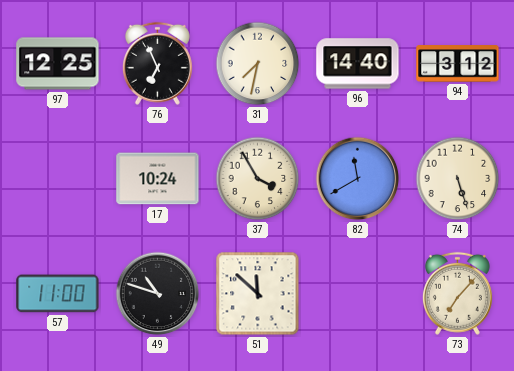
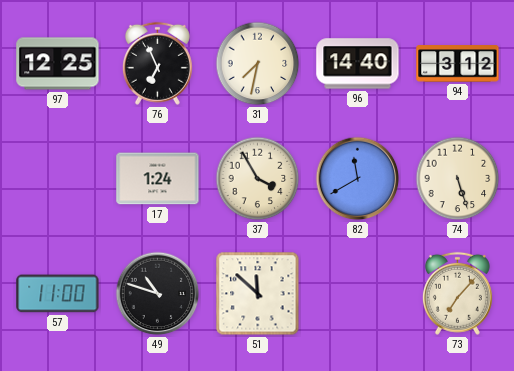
17: 10:24 -> 1:24
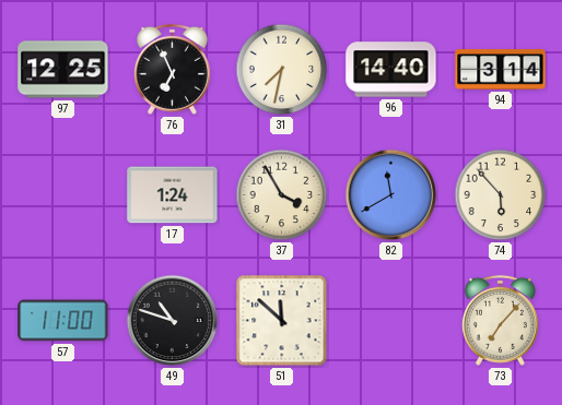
94: 3:12 -> 3:14
74: 5:27 -> 5:53
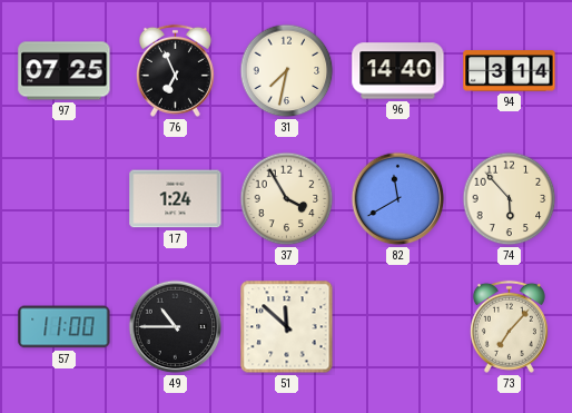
97: 12:25 -> 07:25
49: 10:48 -> 10:45
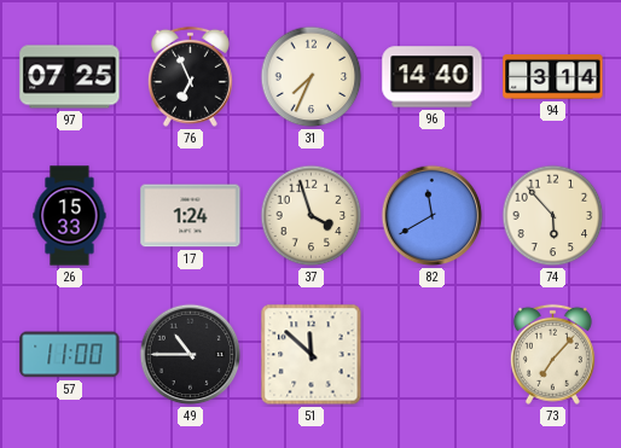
31: 7:32 -> 7:34
26: none -> 15:33
37: 3:55 -> 3:57
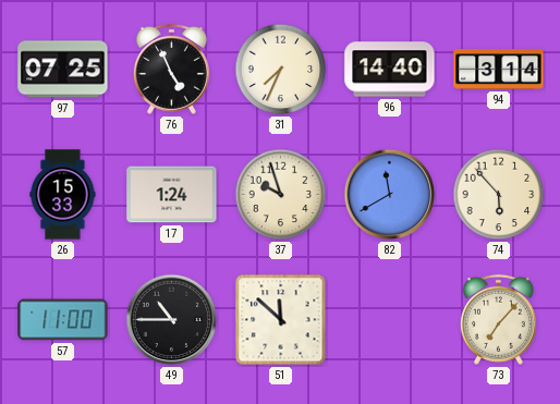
76: 6:56 -> 4:56
37: 3:57 -> 9:57
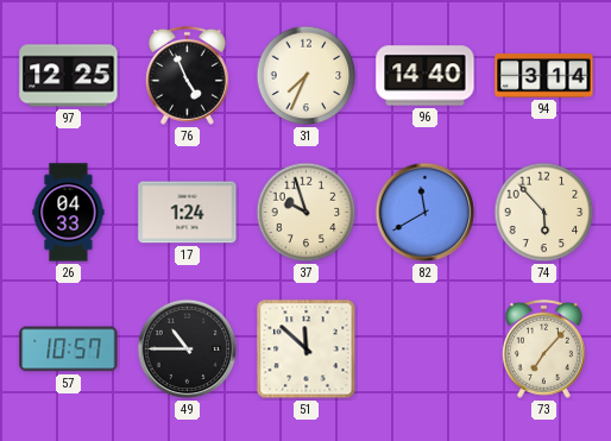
97: 07:25 -> 12:25
26: 15:33 -> 04:33
57: 11:00 -> 10:57
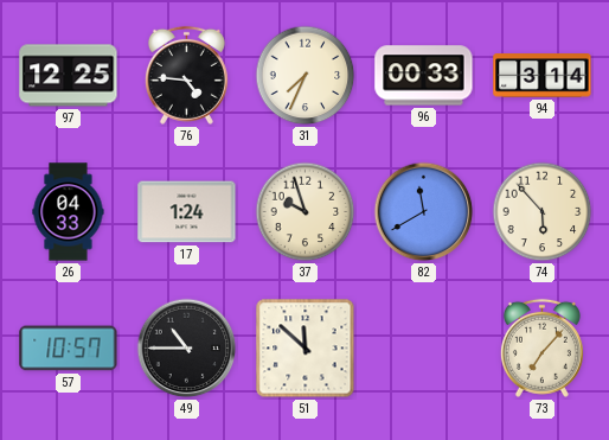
76: 4:56 -> 4:46
96: 14:40 -> 00:33
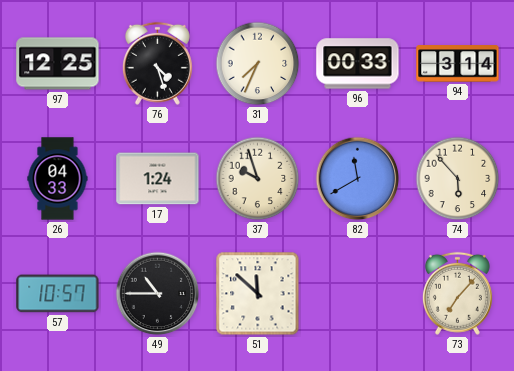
76: 4:46 -> 4:27
